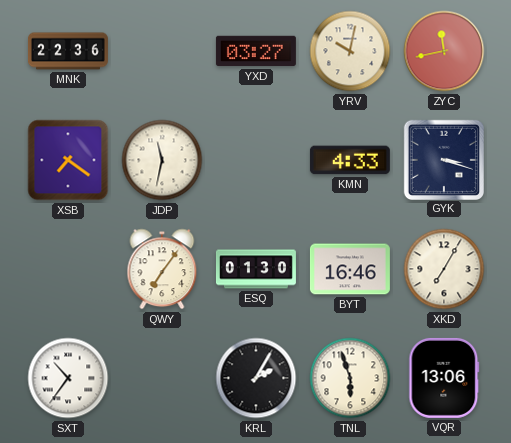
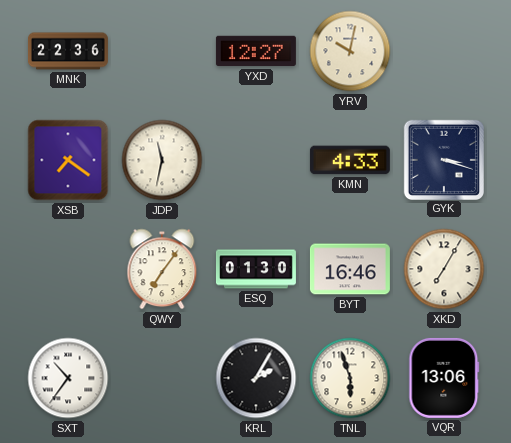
YXD: 03:27 -> 12:27
ZYC: 11:43 -> none
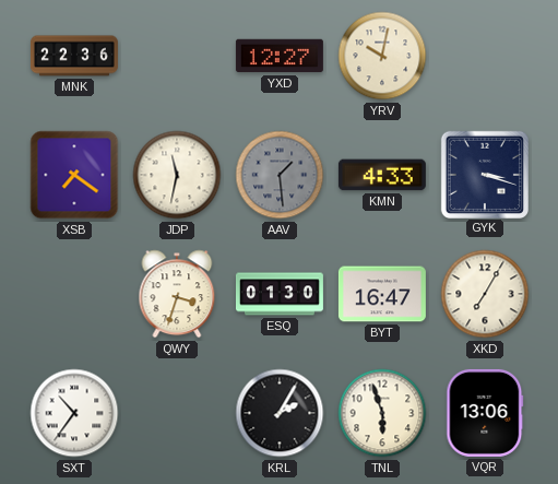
AAV: none -> 1:29
QWY: 7:06 -> 3:33
BYT: 16:46 -> 16:47
